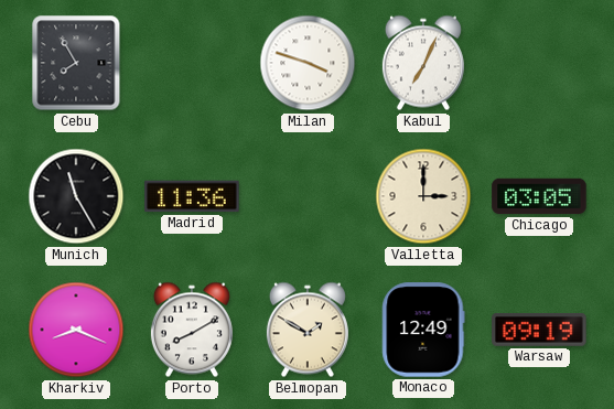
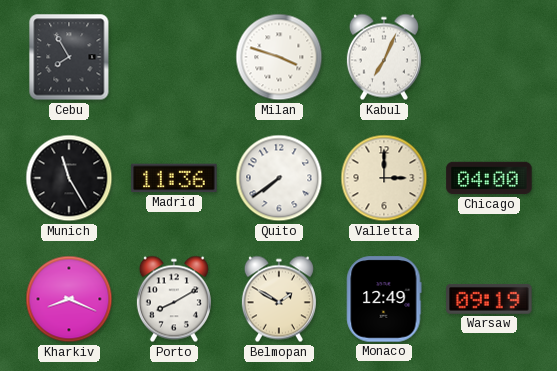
Quito: none -> 7:39
Chicago: 03:05 -> 04:00
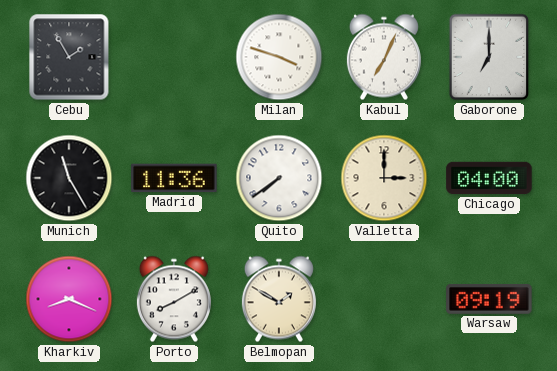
Cebu: 7:55 -> 1:55
Gaborone: none -> 7:00
Monaco: 12:49 -> none
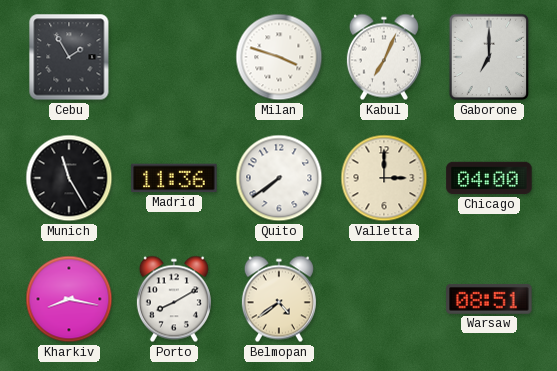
Kharkiv: 8:19 -> 8:17
Belmopan: 1:50 -> 4:39
Warsaw: 09:19 -> 08:51
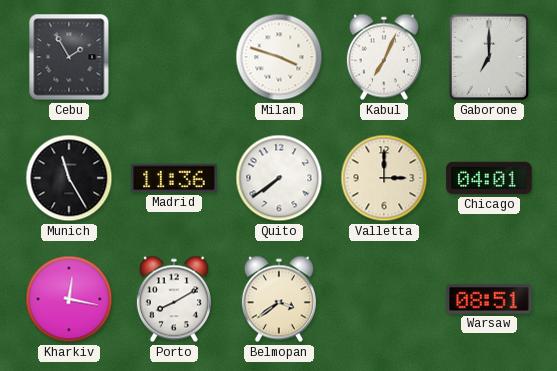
Chicago: 04:00 -> 04:01
Kharkiv: 8:17 -> 12:17
Belmopan: 4:39 -> 3:39
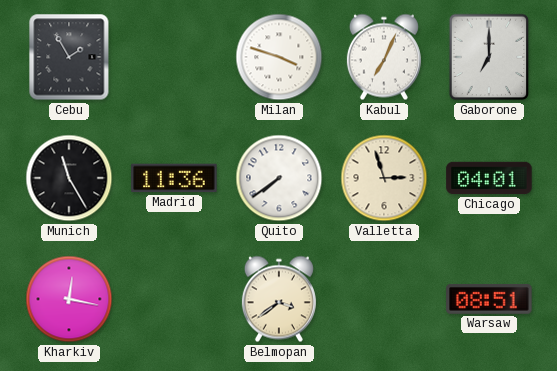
Valletta: 3:00 -> 2:57
Porto: 8:10 -> none
